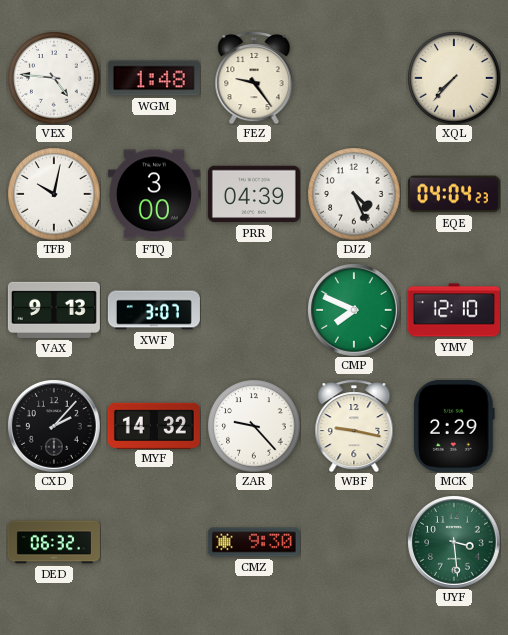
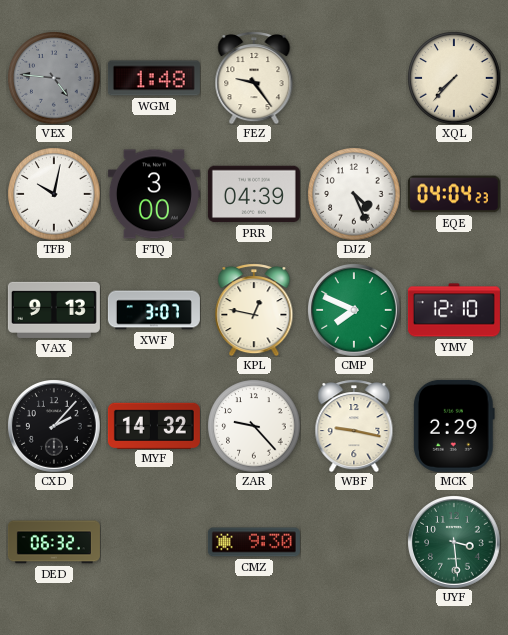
VEX dial: white -> grey
KPL: none -> 12:47
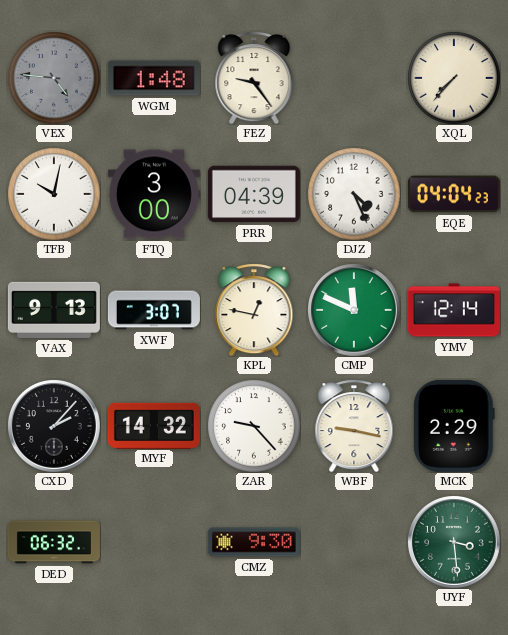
CMP: 7:49 -> 11:49
YMV: 12:10 -> 12:14
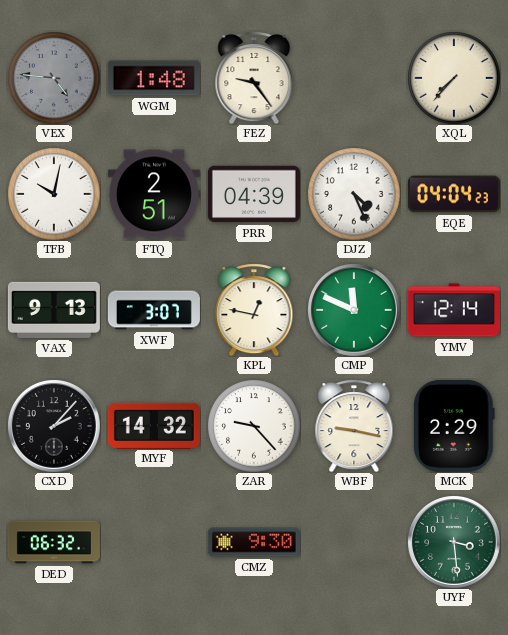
FTQ: 3:00 -> 2:51
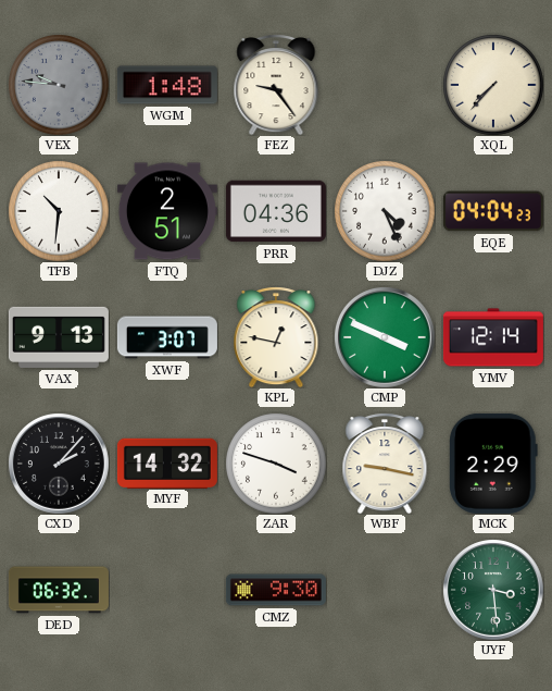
VEX: 4:46 -> 9:46
TFB: 10:02 -> 10:31
PRR: 04:39 -> 04:36
CMP: 11:49 -> 3:49
ZAR: 9:23 -> 3:48
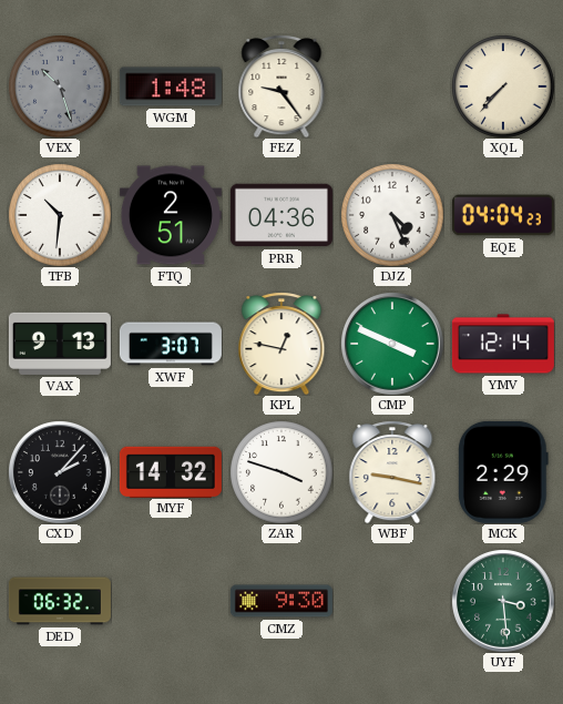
VEX: 9:46 -> 10:27
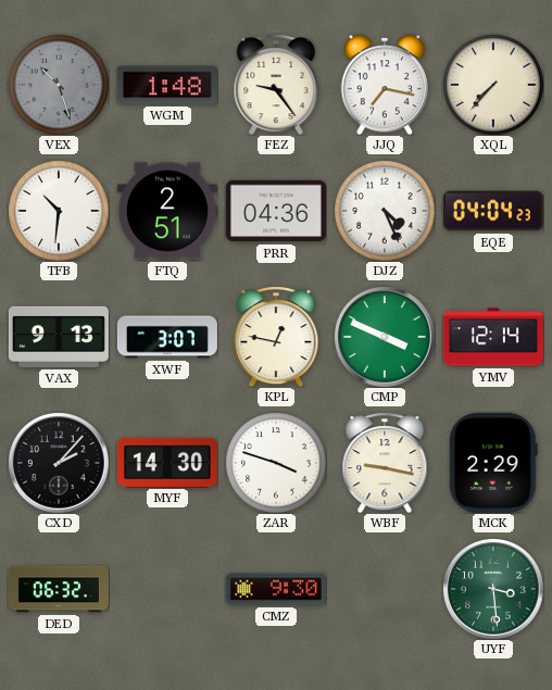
JJQ: none -> 7:17
MYF: 14:32 -> 14:30
